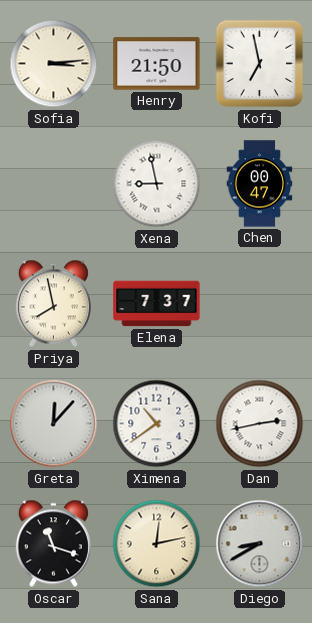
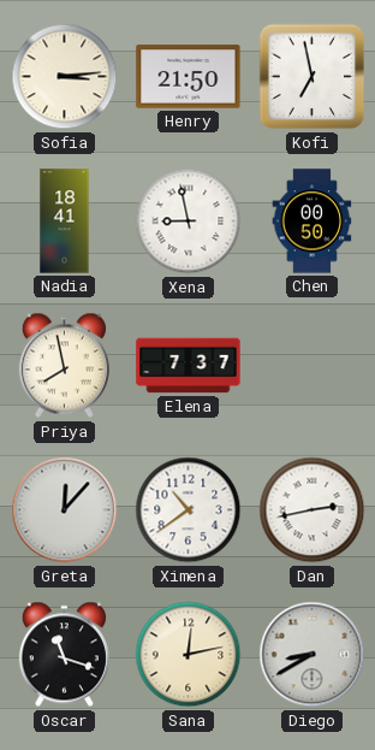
Nadia: none -> 18:41
Chen: 00:47 -> 00:50
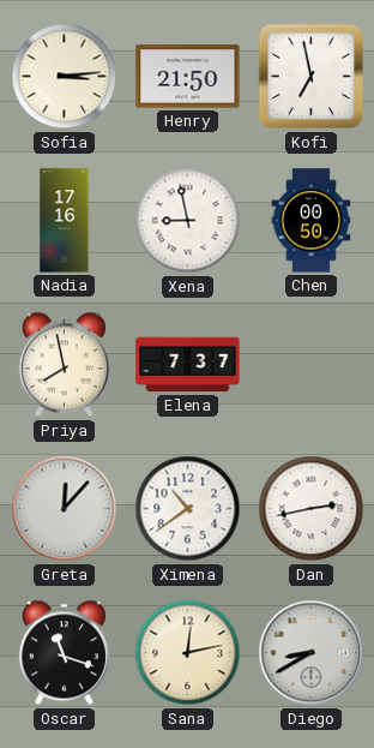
Nadia: 18:41 -> 17:16
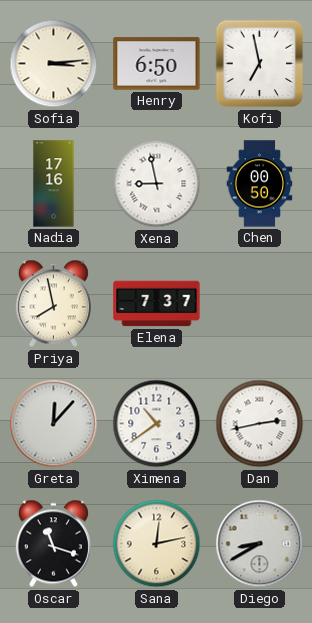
Henry: 21:50 -> 6:50
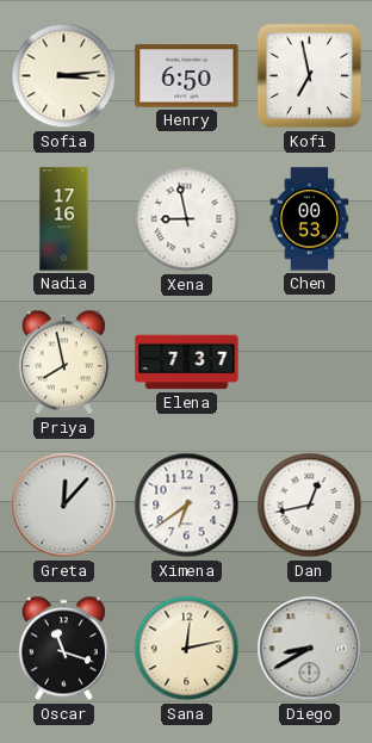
Chen: 00:50 -> 00:53
Ximena: 10:39 -> 6:39
Dan: 2:43 -> 12:43
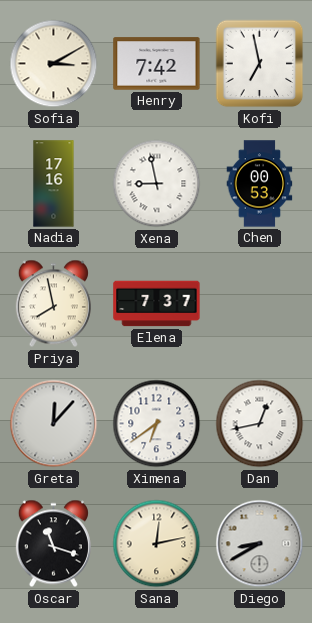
Sofia: 3:14 -> 3:10
Henry: 6:50 -> 7:42
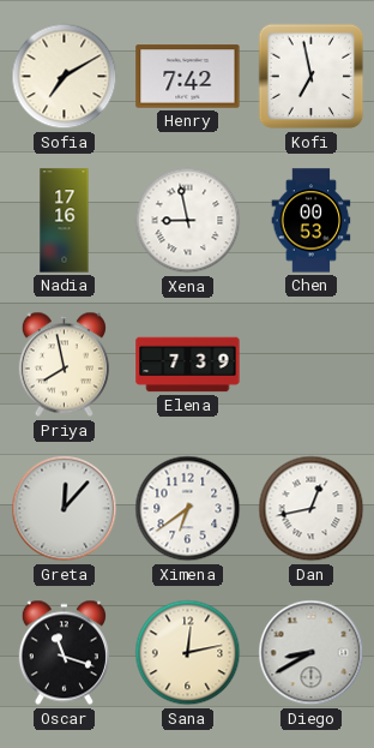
Sofia: 3:10 -> 7:10
Elena: 7:37 -> 7:39
